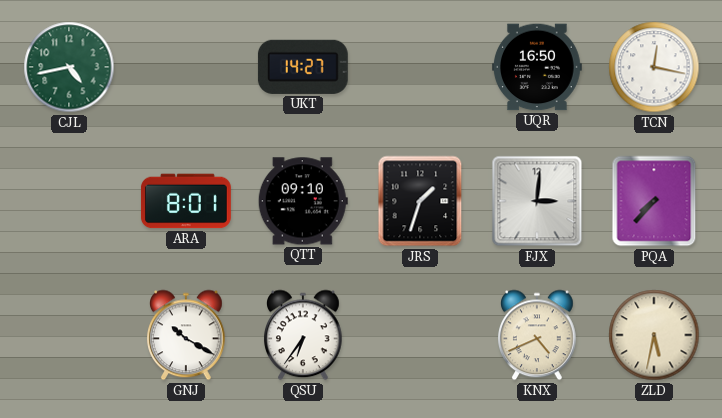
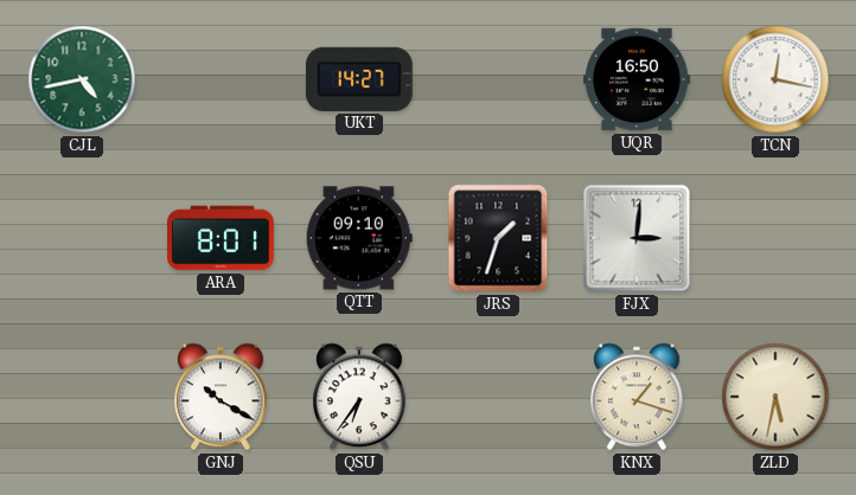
PQA: 7:37 -> none
KNX: 4:41 -> 1:18
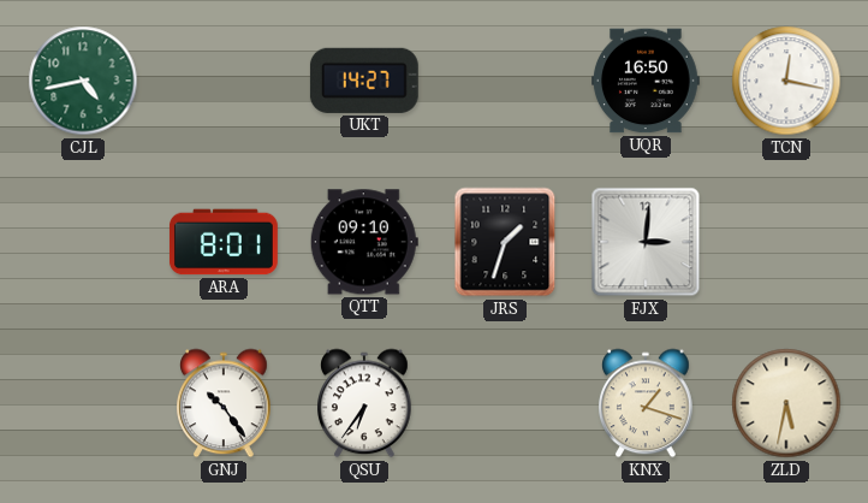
GNJ: 10:20 -> 10:24
